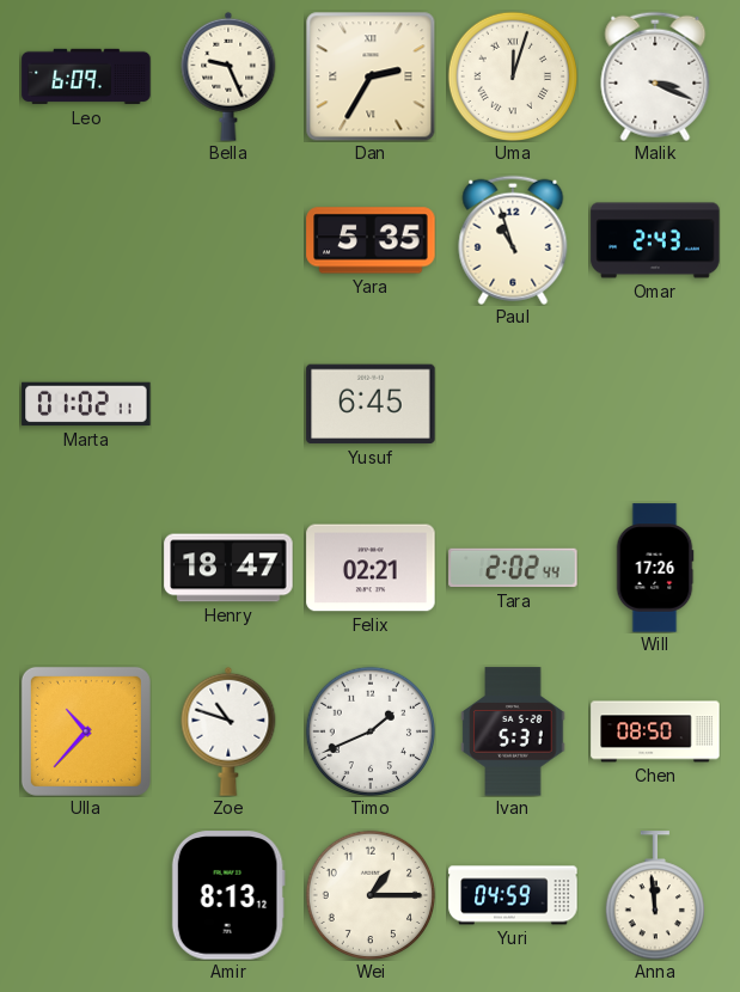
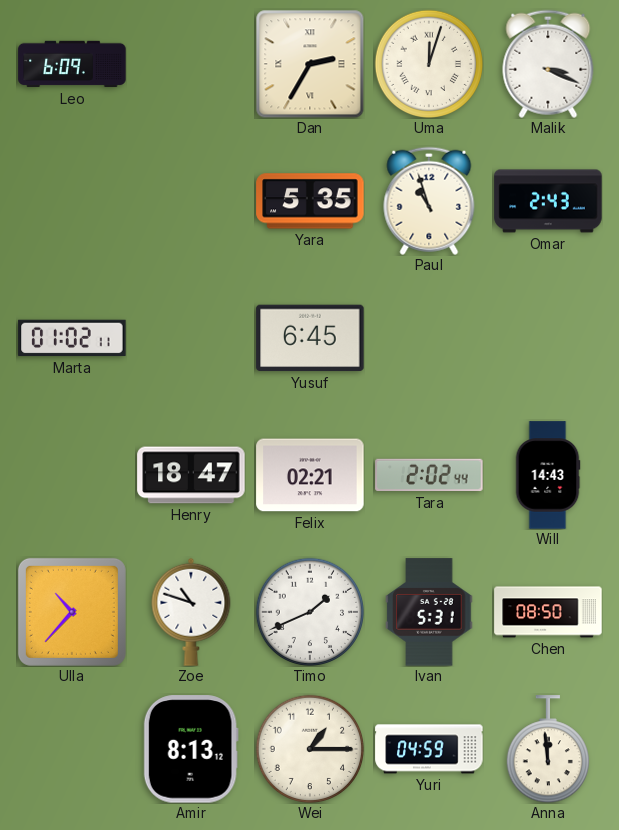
Bella: 9:26 -> none
Will: 17:26 -> 14:43
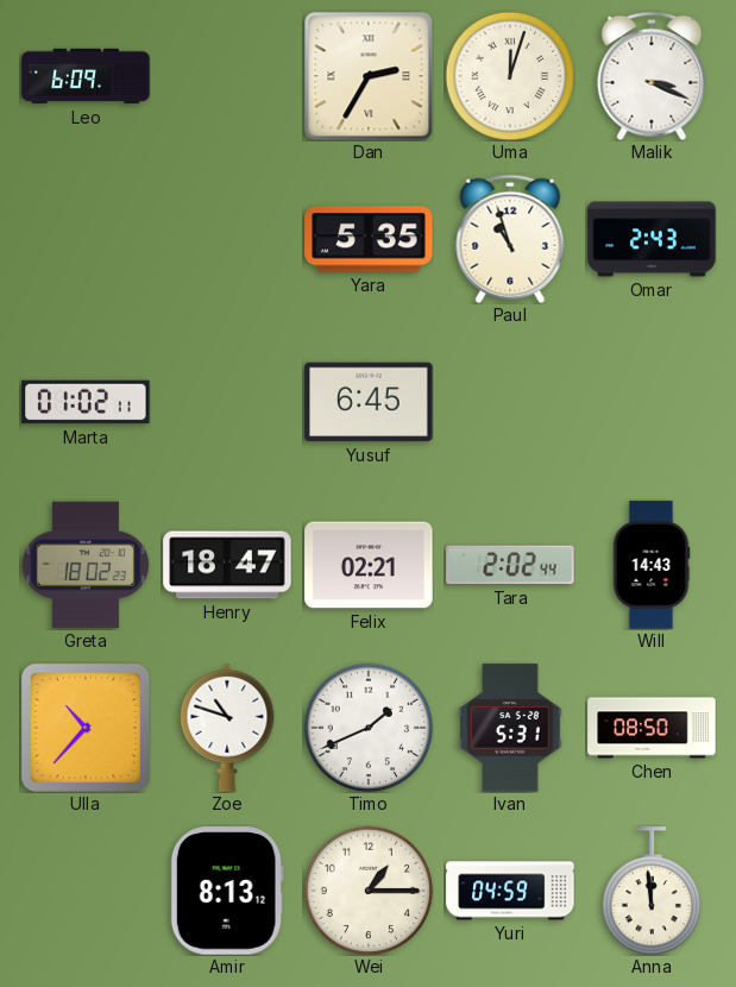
Greta: none -> 18:02
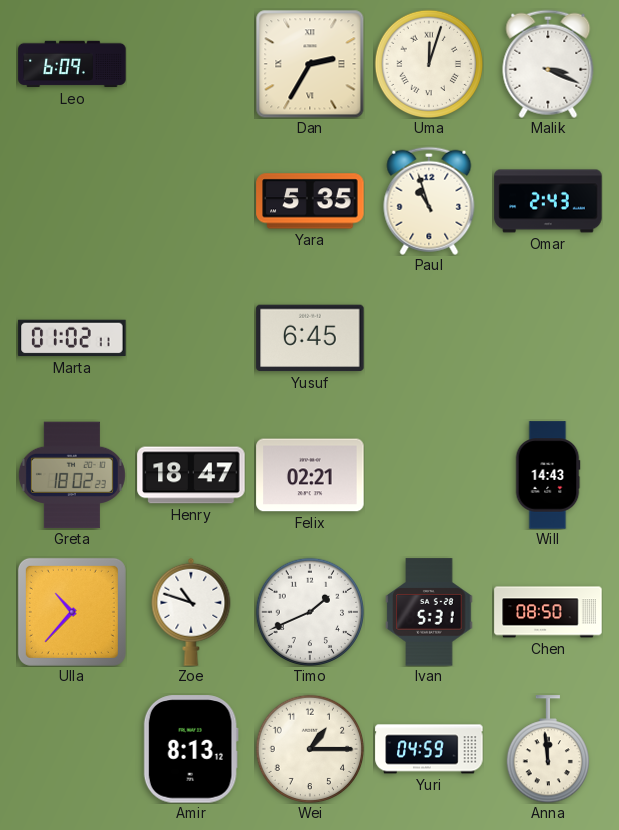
Tara: 2:02 -> none
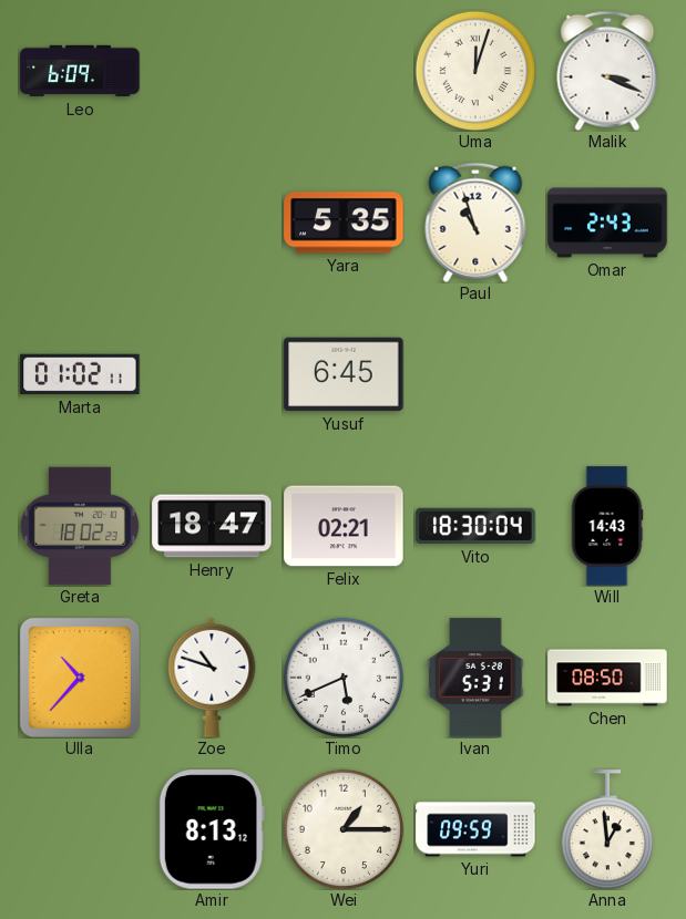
Dan: 2:35 -> none
Vito: none -> 18:30
Timo: 1:41 -> 5:41
Yuri: 04:59 -> 09:59
Anna: 11:59 -> 12:59
